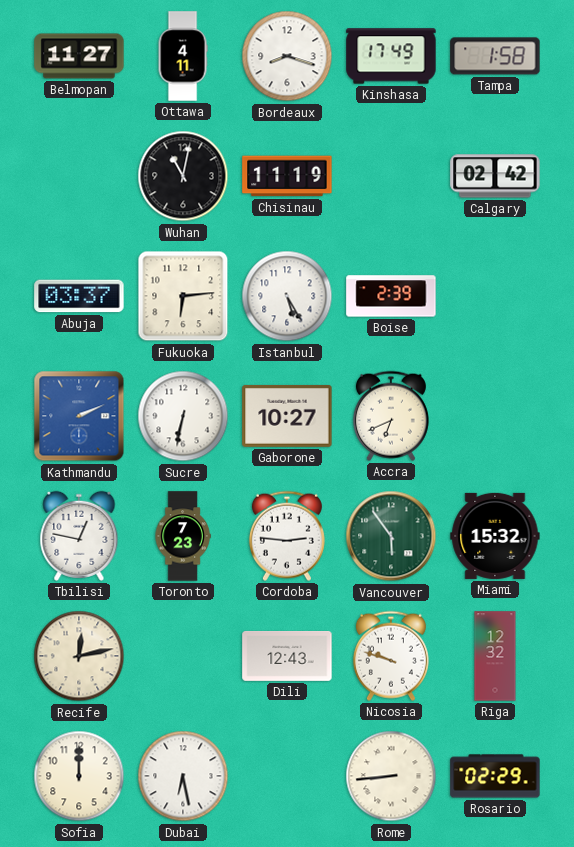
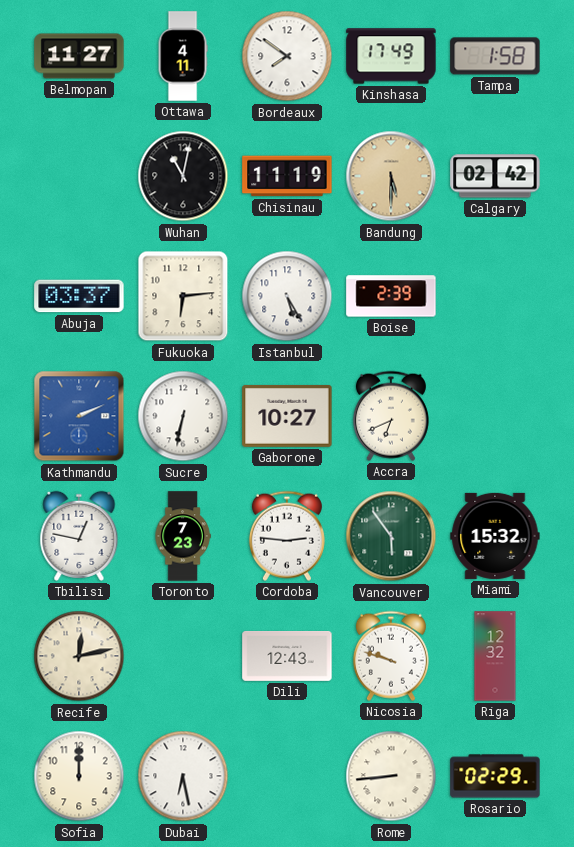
Bordeaux: 8:18 -> 7:51
Bandung: none -> 5:30
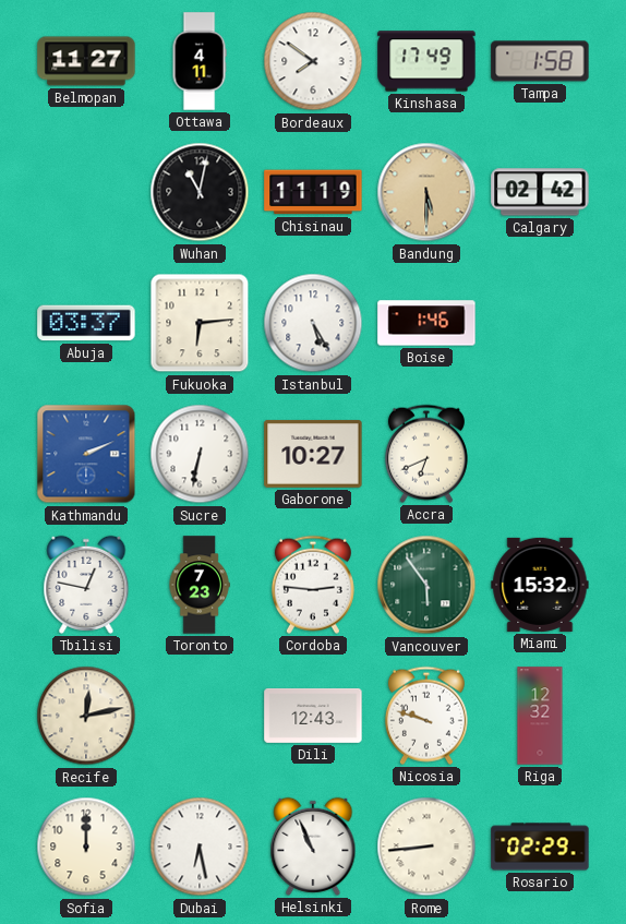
Boise: 2:39 -> 1:46
Helsinki: none -> 10:56
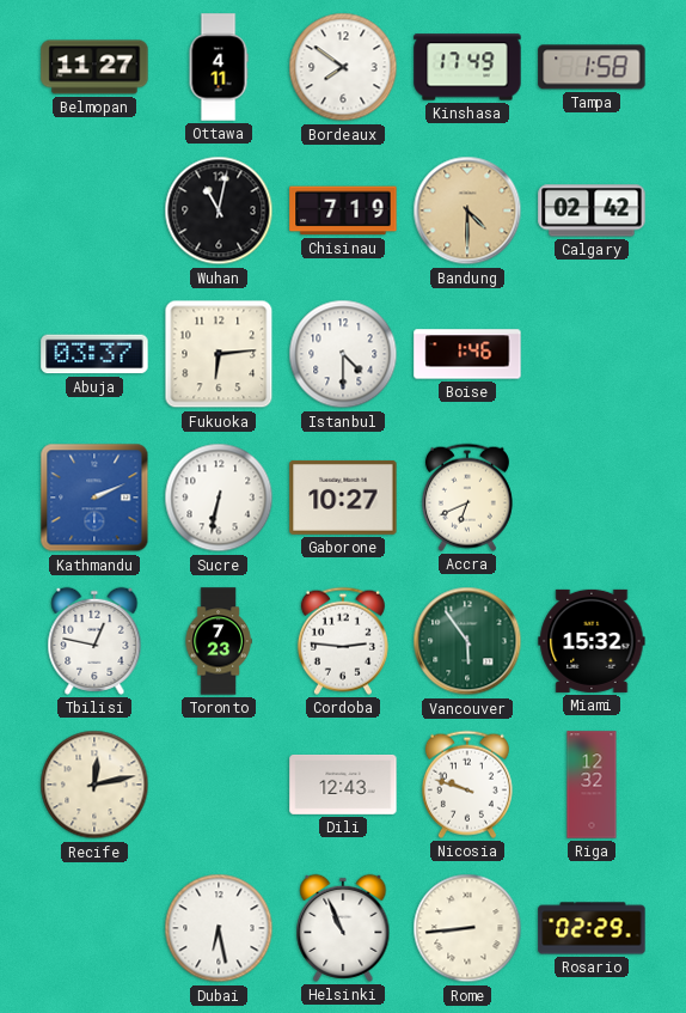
Chisinau: 11:19 -> 7:19
Bandung: 5:30 -> 4:30
Istanbul: 5:25 -> 4:30
Sofia: 12:00 -> none
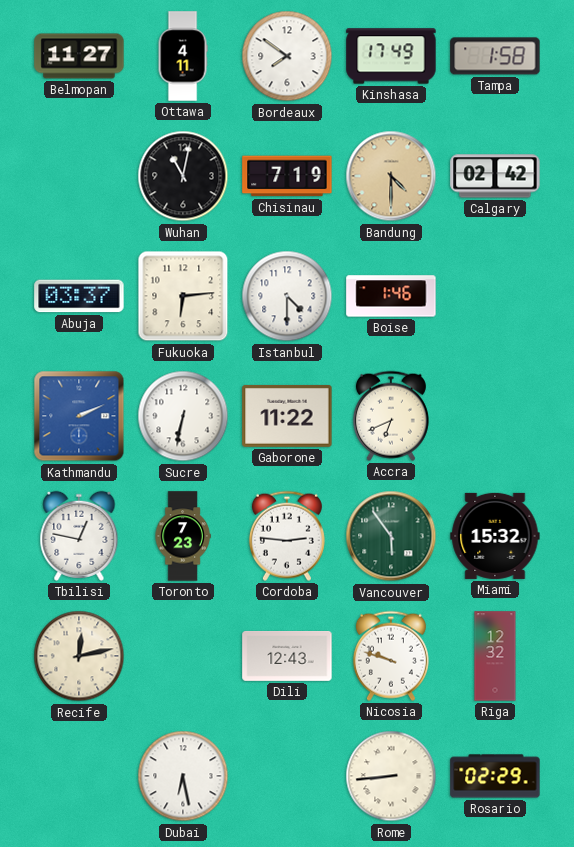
Gaborone: 10:27 -> 11:22
Helsinki: 10:56 -> none
